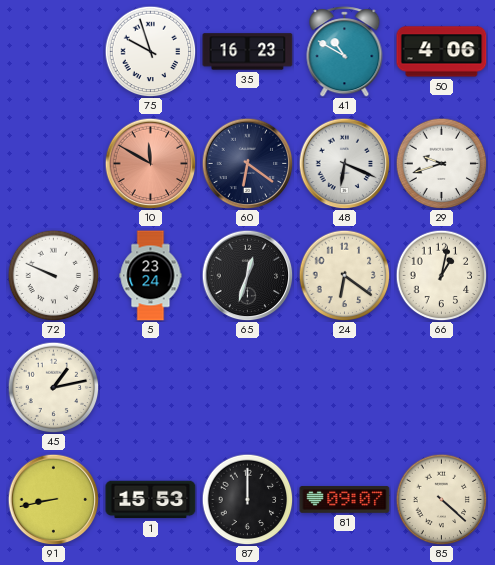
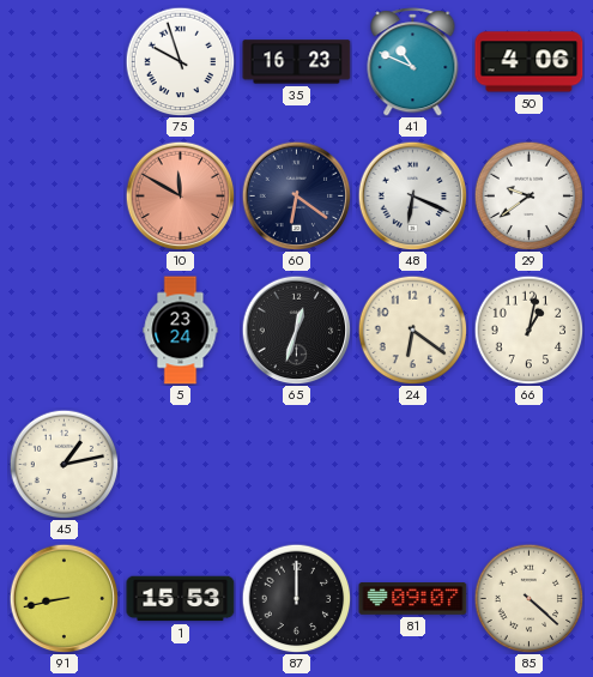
41: 10:50 -> 10:49
29: 9:42 -> 9:39
72: 9:49 -> none
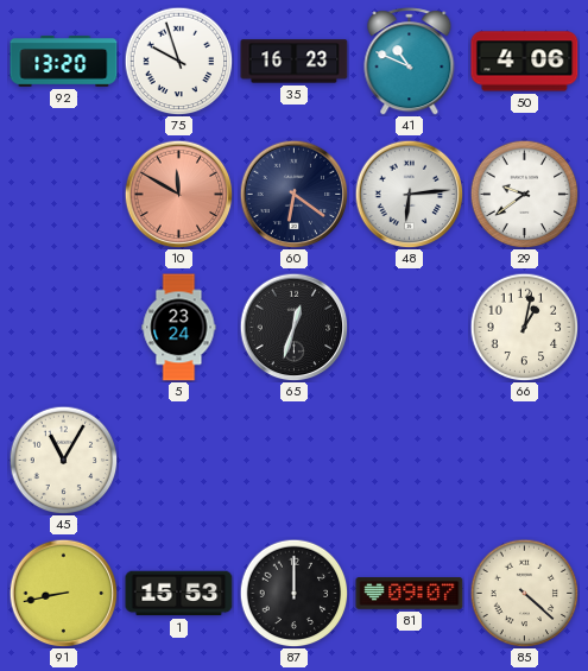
92: none -> 13:20
48: 6:19 -> 6:14
24: 6:21 -> none
45: 1:13 -> 11:05
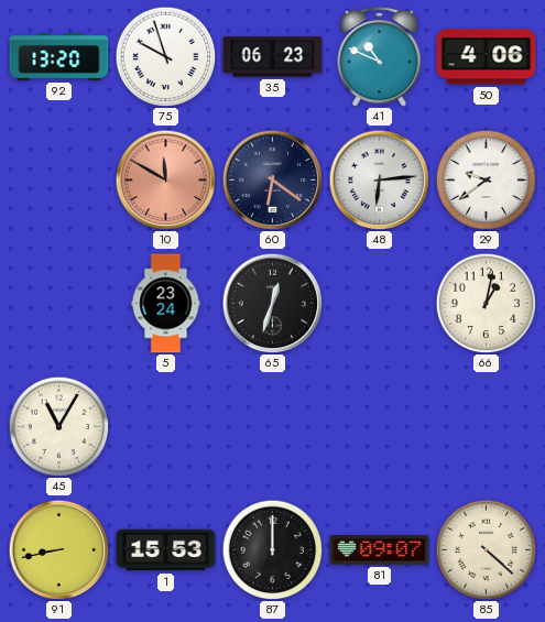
35: 16:23 -> 06:23
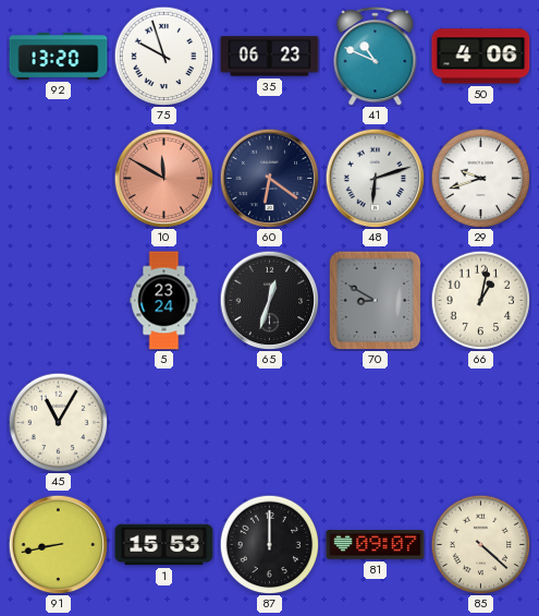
48: 6:14 -> 6:12
29: 9:39 -> 9:42
70: none -> 8:50
